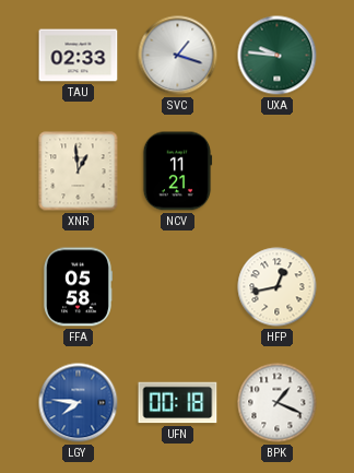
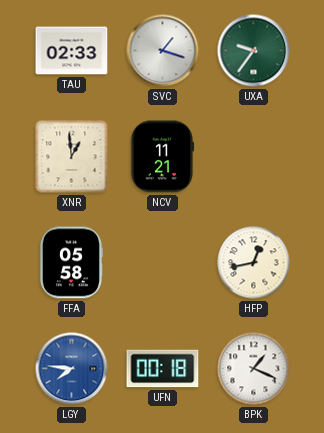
UXA: 9:46 -> 9:36
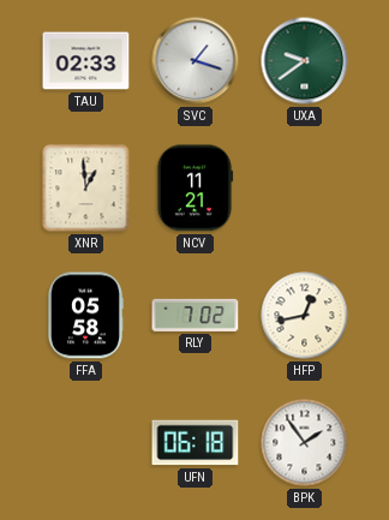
UXA: 9:36 -> 9:39
RLY: none -> 7:02
LGY: 7:46 -> none
UFN: 00:18 -> 06:18
BPK: 1:19 -> 1:54
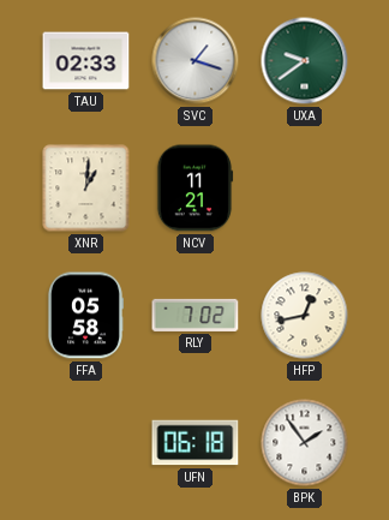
XNR: 12:59 -> 1:01
